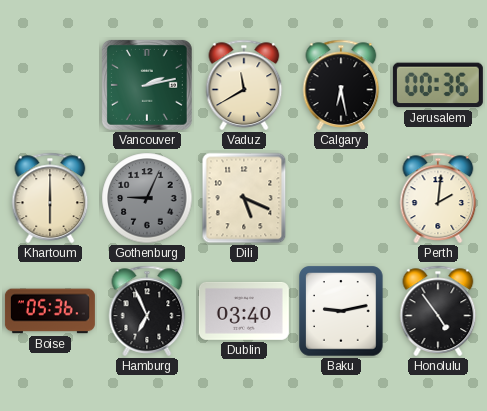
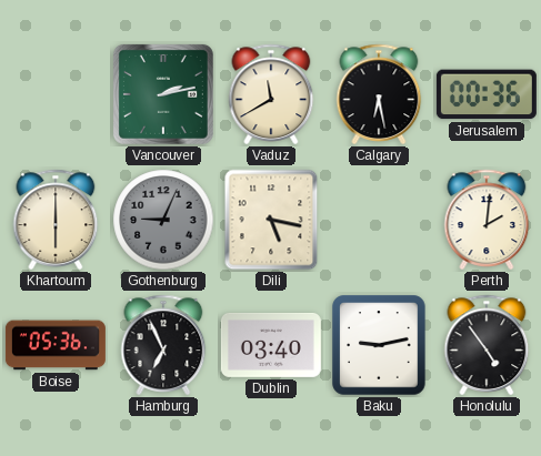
Dili: 5:19 -> 5:17
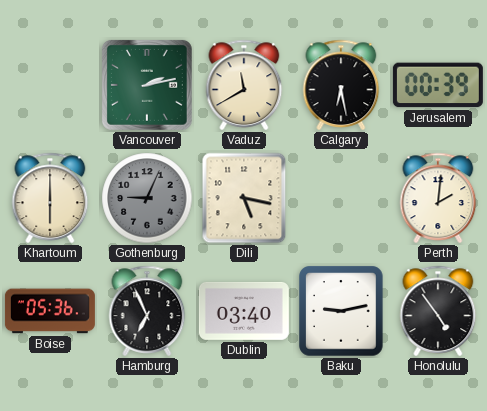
Jerusalem: 00:36 -> 00:39
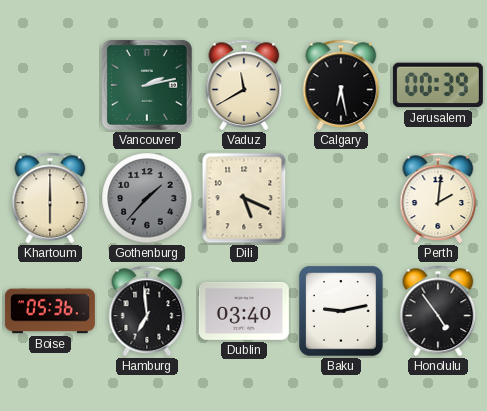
Gothenburg: 9:04 -> 1:37
Dili: 5:17 -> 5:19
Hamburg: 6:56 -> 6:59
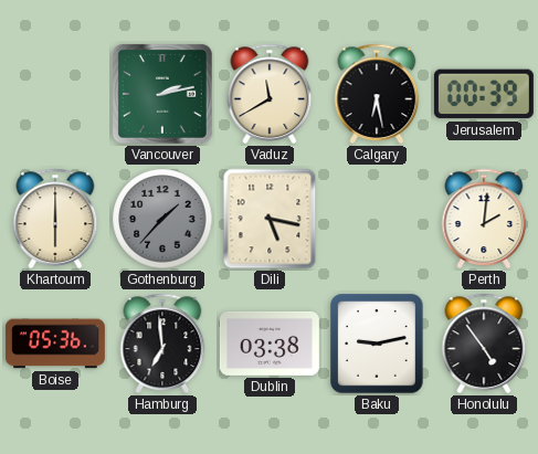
Dili: 5:19 -> 5:17
Dublin: 03:40 -> 03:38
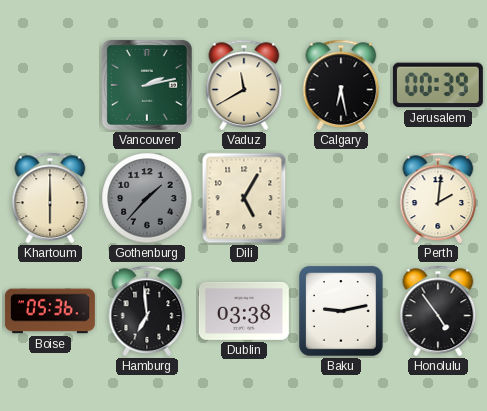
Dili: 5:17 -> 5:05
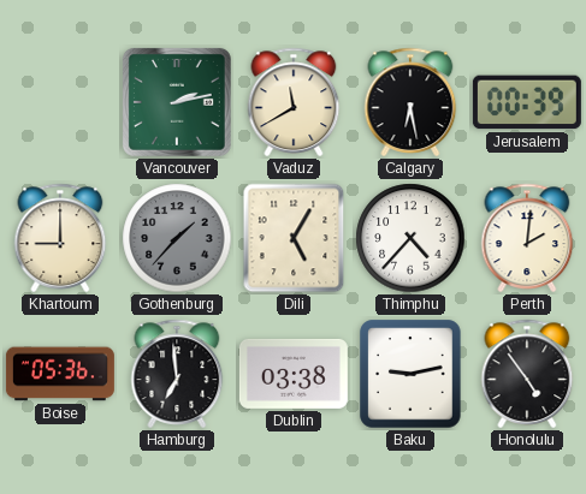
Khartoum: 6:00 -> 9:00
Thimphu: none -> 4:37
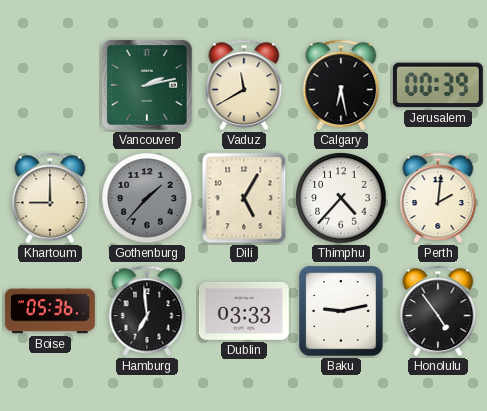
Dublin: 03:38 -> 03:33
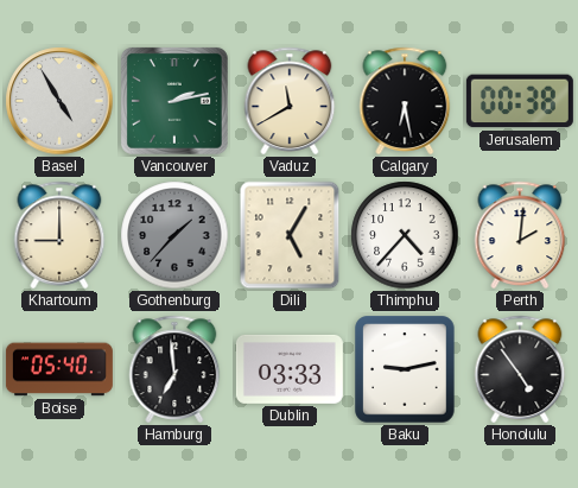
Basel: none -> 4:55
Jerusalem: 00:39 -> 00:38
Boise: 05:36 -> 05:40
